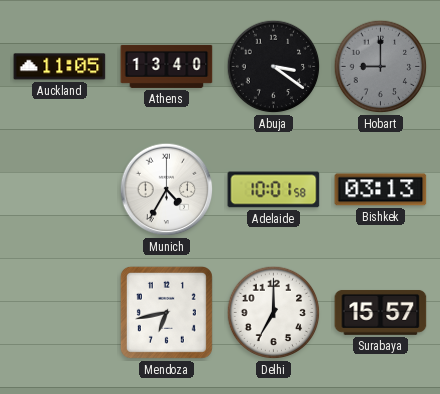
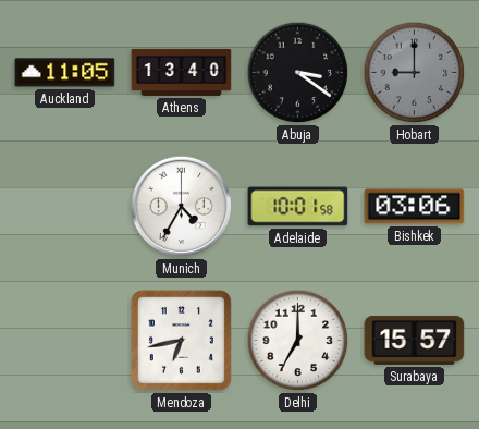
Bishkek: 03:13 -> 03:06
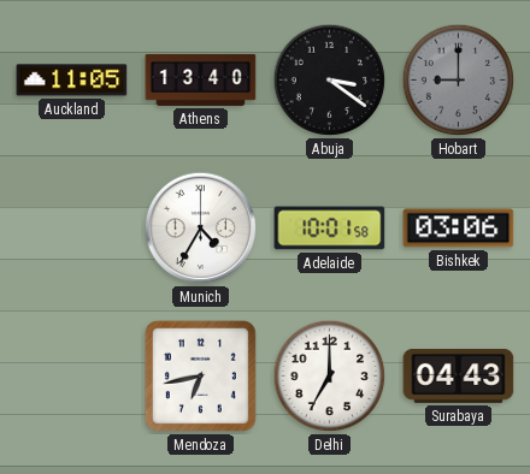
Surabaya: 15:57 -> 04:43
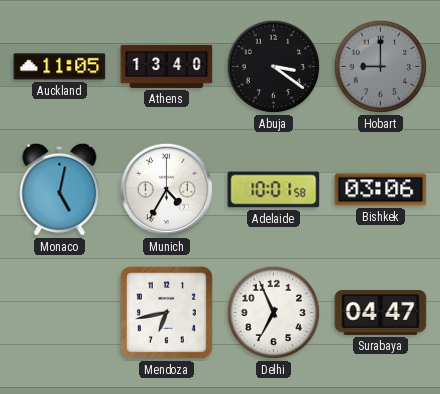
Monaco: none -> 5:02
Delhi: 7:00 -> 6:56
Surabaya: 04:43 -> 04:47
